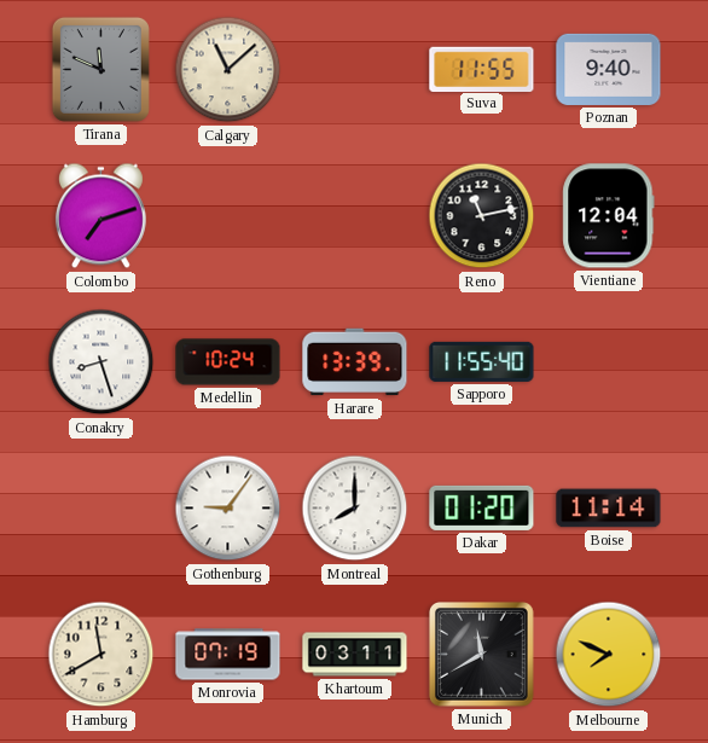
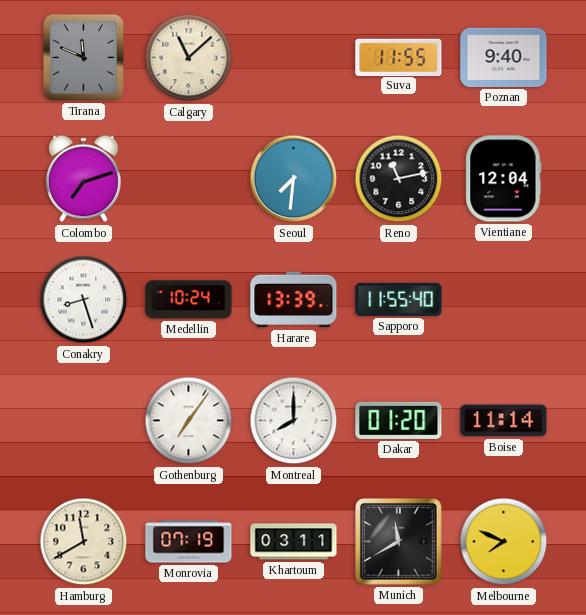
Seoul: none -> 7:31
Gothenburg: 9:06 -> 7:06
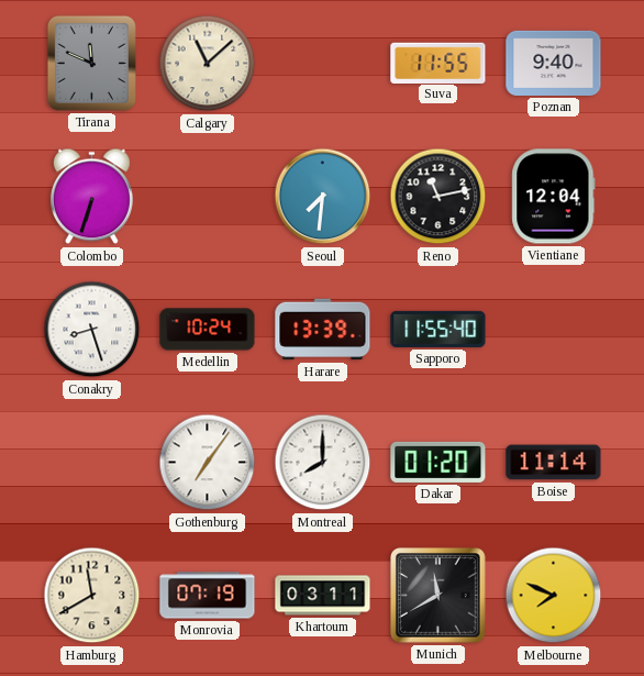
Colombo: 7:12 -> 6:33
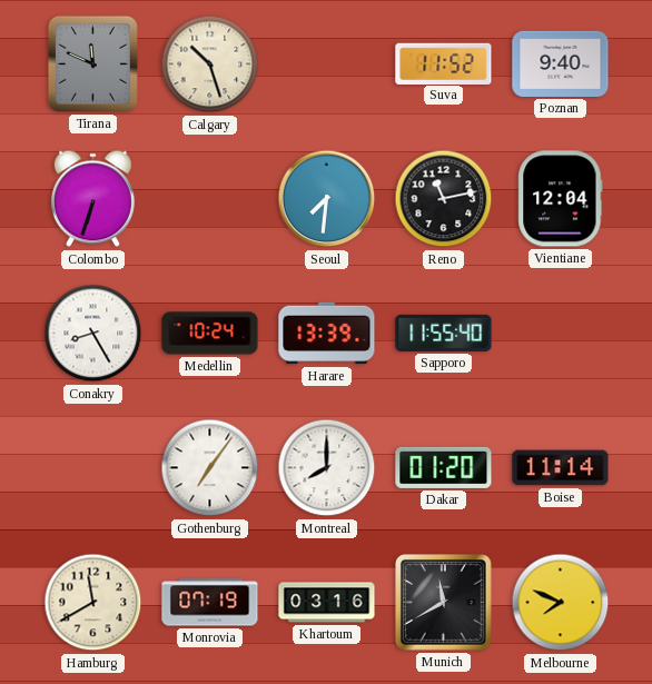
Calgary: 11:08 -> 10:27
Suva: 11:55 -> 11:52
Conakry: 8:27 -> 8:25
Khartoum: 03:11 -> 03:16
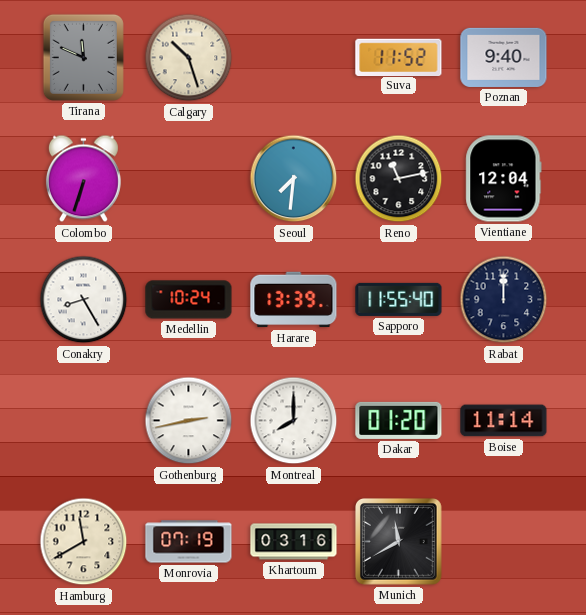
Rabat: none -> 12:00
Gothenburg: 7:06 -> 2:43
Melbourne: 7:49 -> none
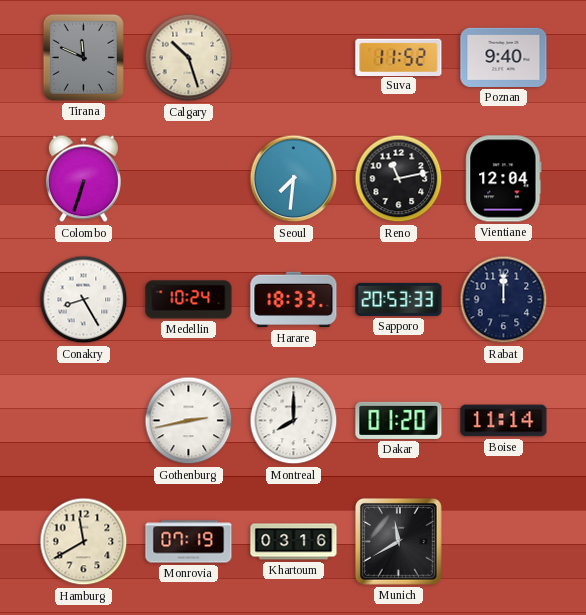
Harare: 13:39 -> 18:33
Sapporo: 11:55 -> 20:53
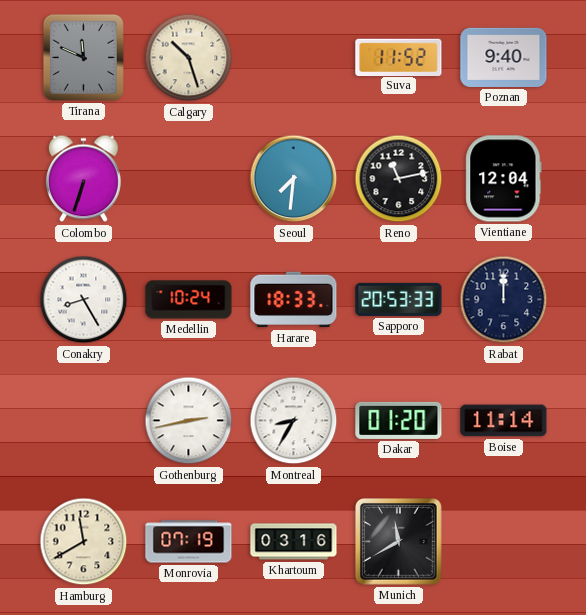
Montreal: 8:00 -> 8:35
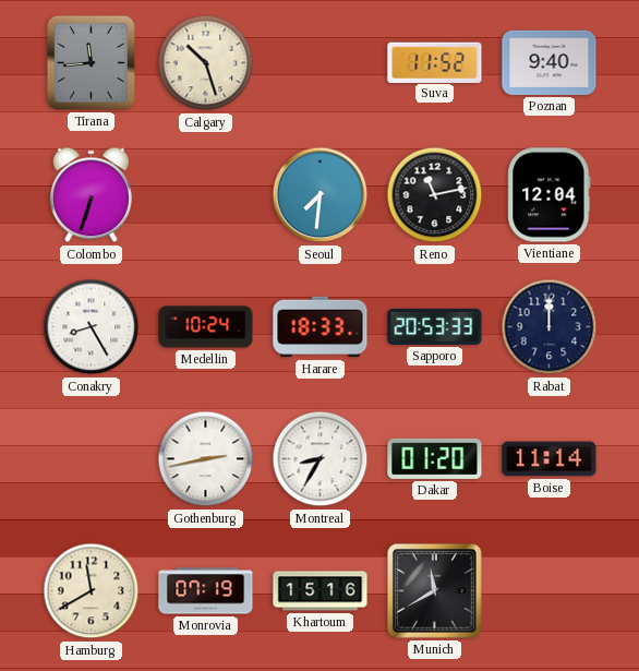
Tirana: 11:49 -> 11:44
Khartoum: 03:16 -> 15:16
